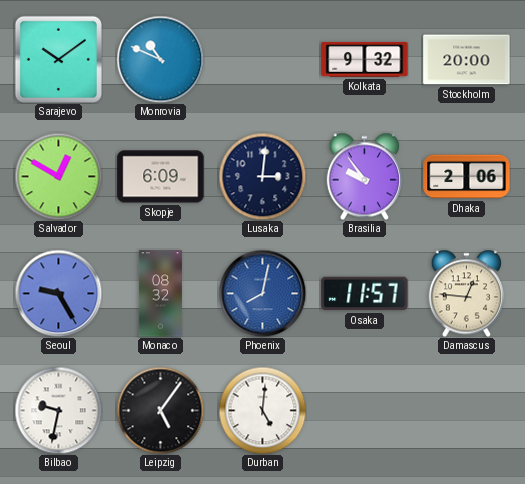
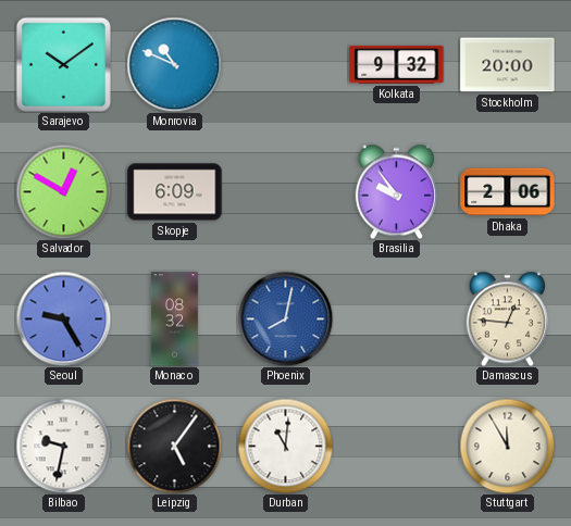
Lusaka: 3:01 -> none
Osaka: 11:57 -> none
Durban: 5:01 -> 11:01
Stuttgart: none -> 11:55
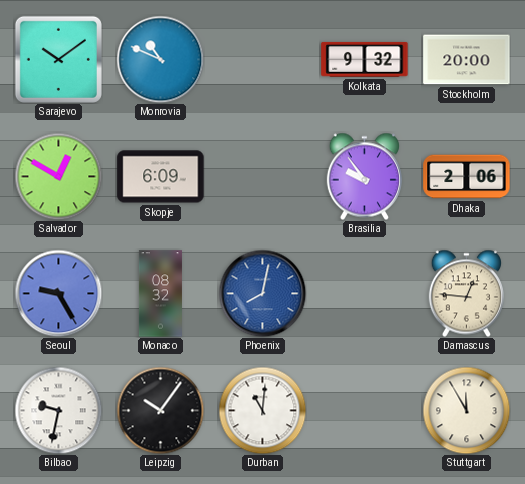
Leipzig: 5:06 -> 10:06
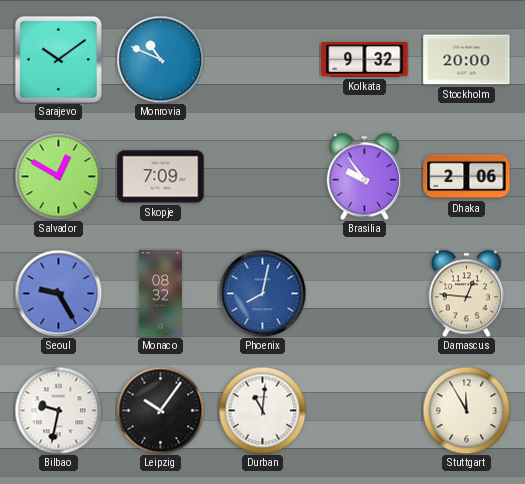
Skopje: 6:09 -> 7:09
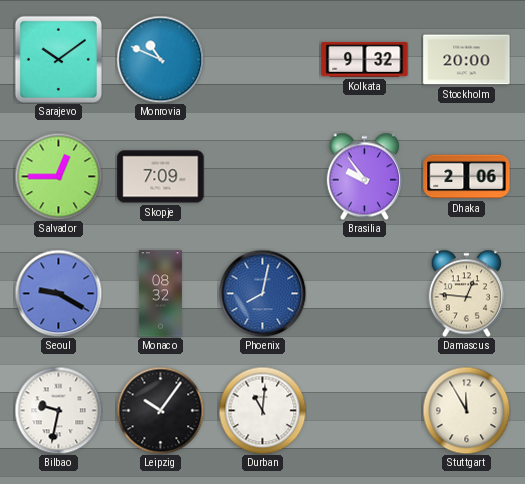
Salvador: 12:50 -> 12:45
Seoul: 9:25 -> 9:20
